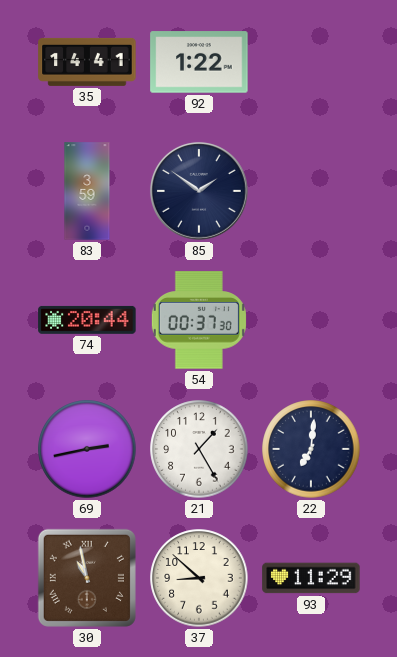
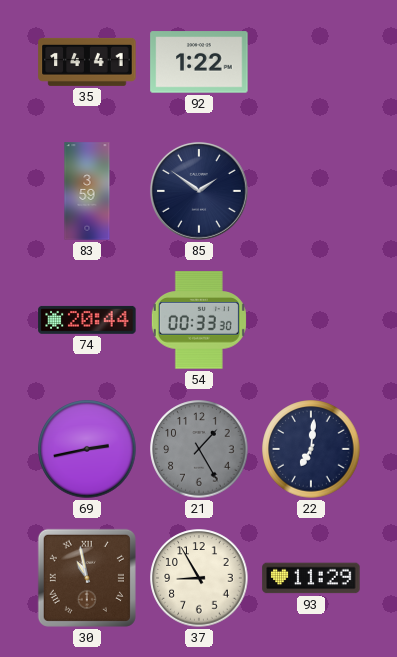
54: 00:37 -> 00:33
21 dial: white -> grey
37: 8:52 -> 8:55
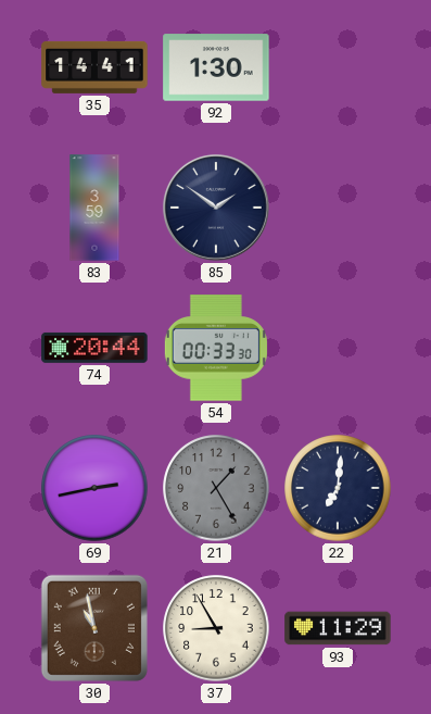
92: 1:22 -> 1:30
